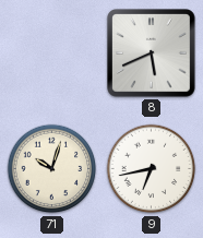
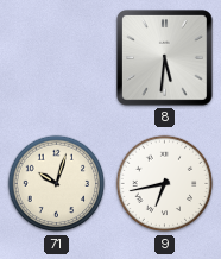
8: 5:41 -> 5:31
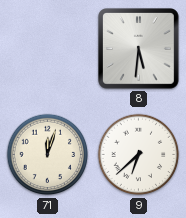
71: 10:03 -> 12:03
9: 6:43 -> 6:38
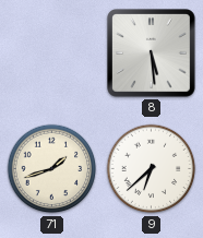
8: 5:31 -> 5:29
71: 12:03 -> 1:42
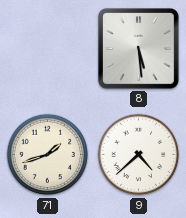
9: 6:38 -> 4:38
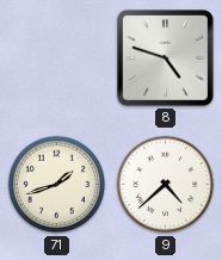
8: 5:29 -> 4:48
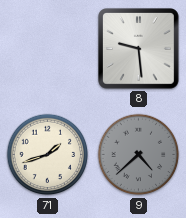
8: 4:48 -> 9:29
9 dial: white -> grey
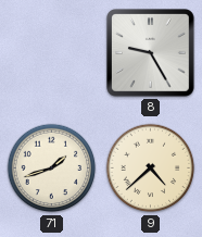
8: 9:29 -> 9:25
9 dial: grey -> cream
